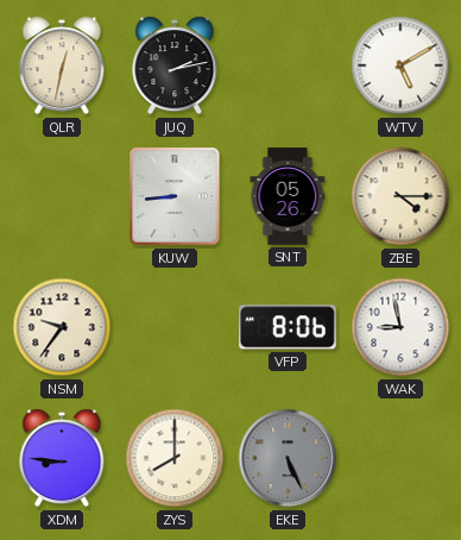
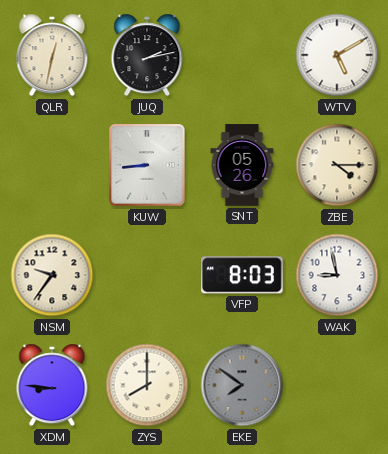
VFP: 8:06 -> 8:03
EKE: 5:26 -> 7:51
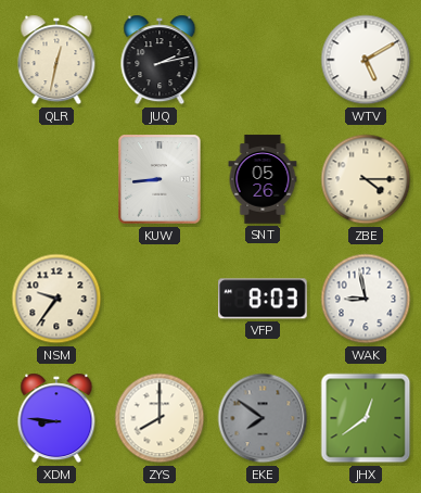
JHX: none -> 12:39
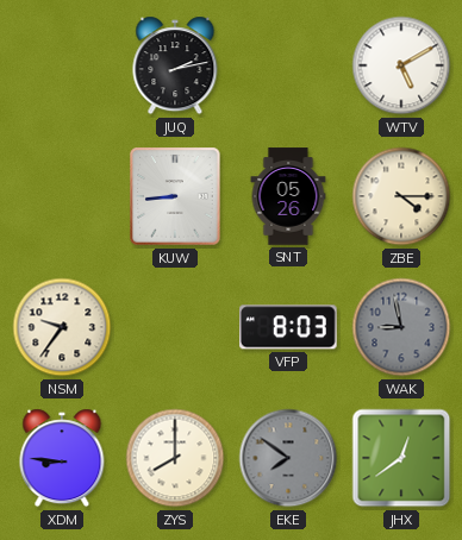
QLR: 12:32 -> none
WAK dial: white -> grey
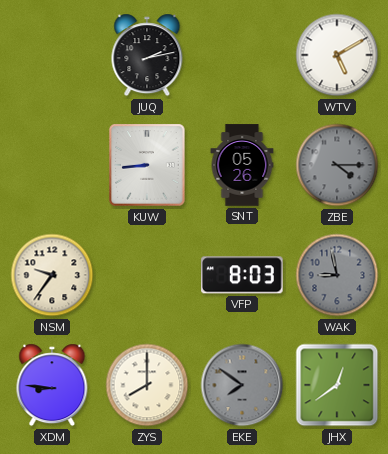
ZBE dial: cream -> grey
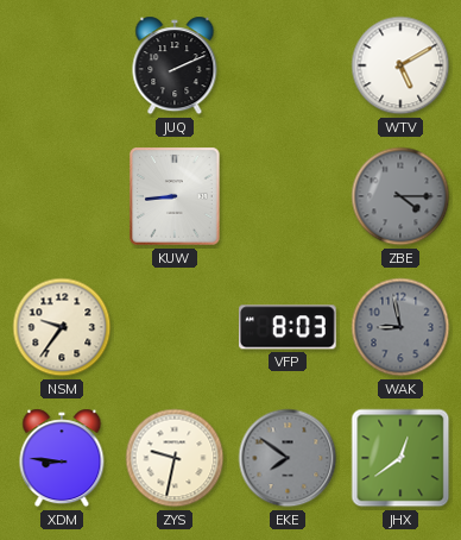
JUQ: 2:13 -> 2:11
SNT: 05:26 -> none
ZYS: 8:00 -> 9:32
